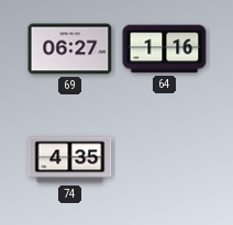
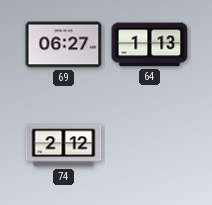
64: 1:16 -> 1:13
74: 4:35 -> 2:12
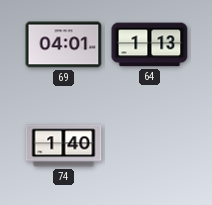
69: 06:27 -> 04:01
74: 2:12 -> 1:40
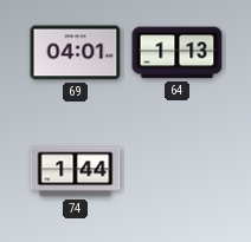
74: 1:40 -> 1:44
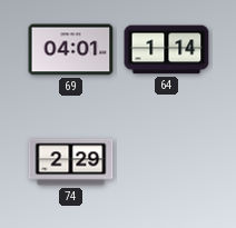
64: 1:13 -> 1:14
74: 1:44 -> 2:29
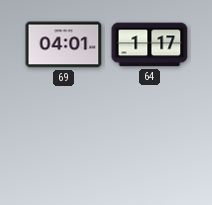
64: 1:14 -> 1:17
74: 2:29 -> none
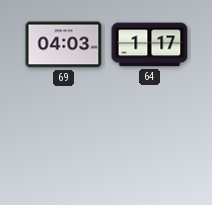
69: 04:01 -> 04:03
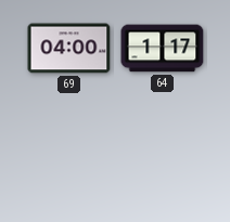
69: 04:03 -> 04:00
